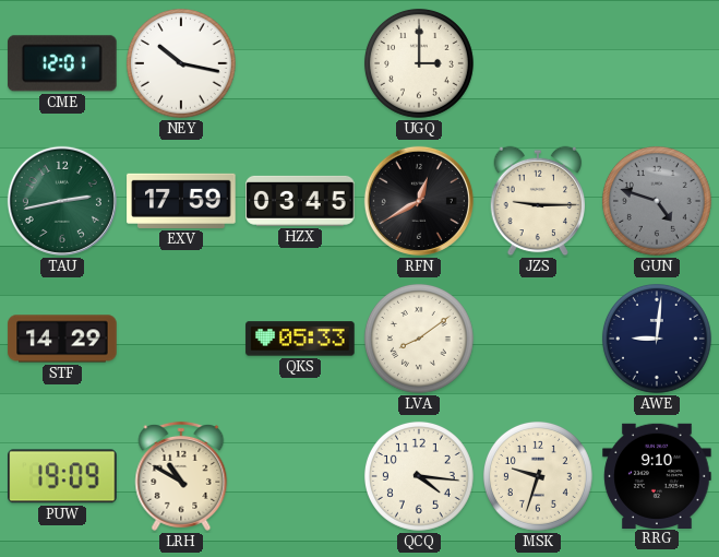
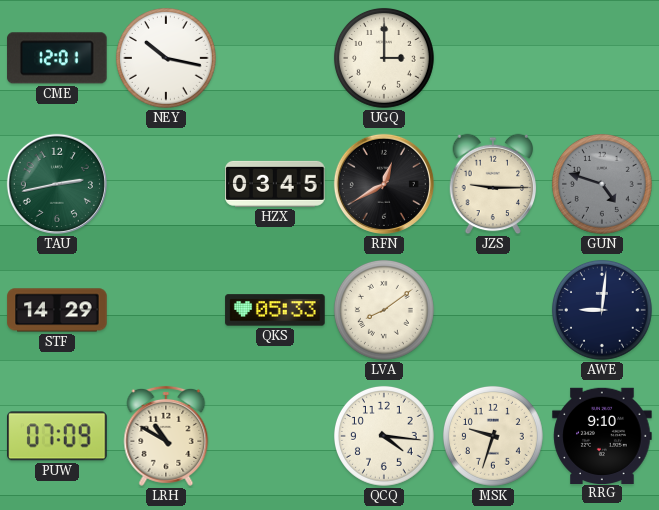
EXV: 17:59 -> none
PUW: 19:09 -> 07:09
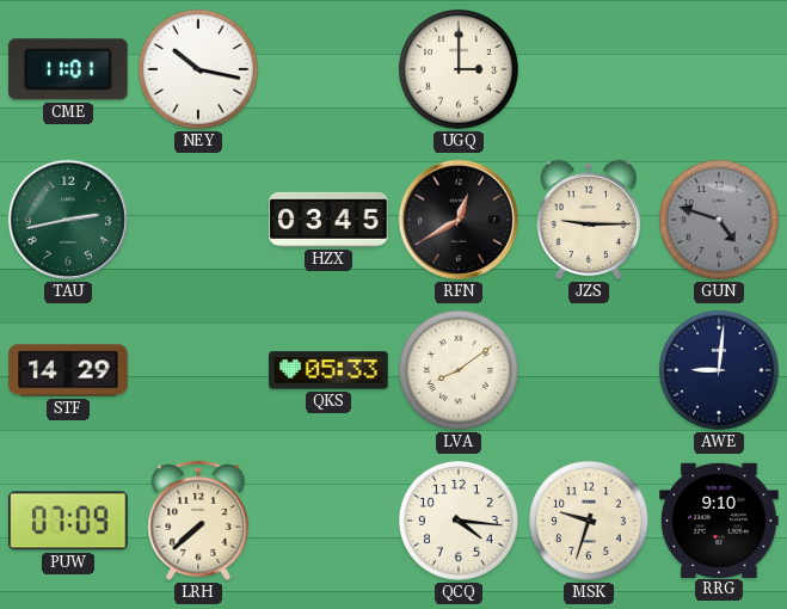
CME: 12:01 -> 11:01
LRH: 10:50 -> 7:38
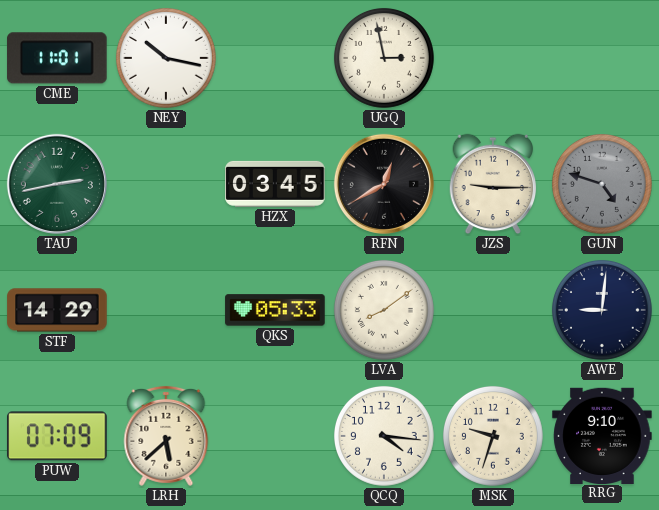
UGQ: 3:00 -> 2:58
LRH: 7:38 -> 5:38
